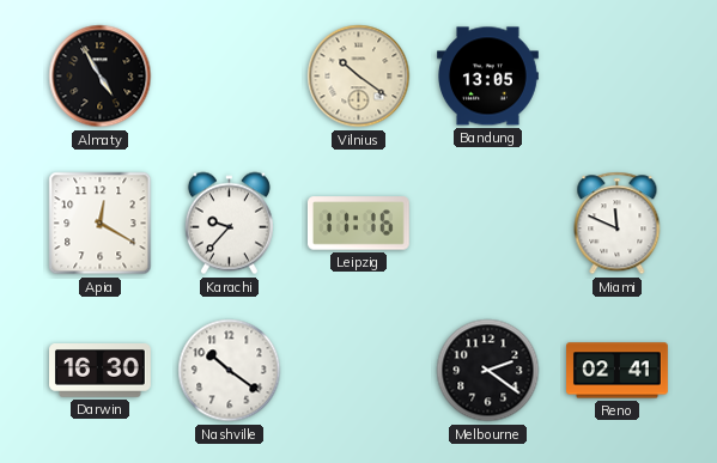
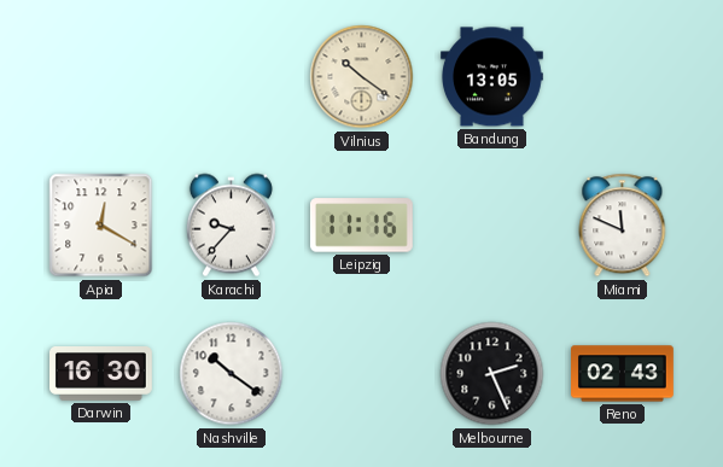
Almaty: 4:55 -> none
Melbourne: 2:21 -> 2:26
Reno: 02:41 -> 02:43
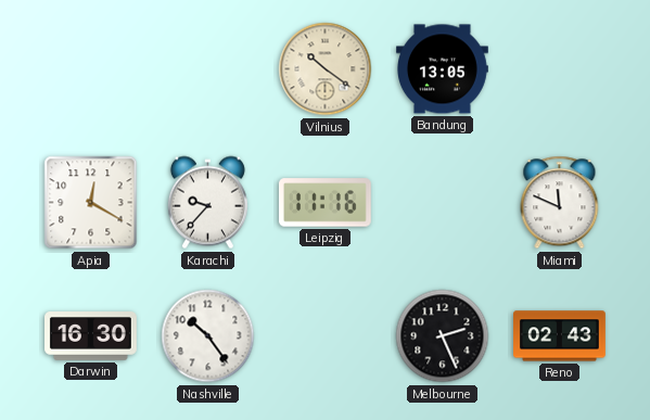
Nashville: 10:21 -> 10:24
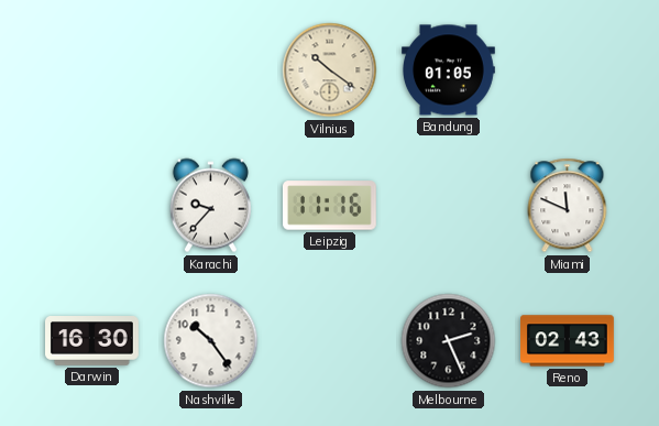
Bandung: 13:05 -> 01:05
Apia: 12:20 -> none
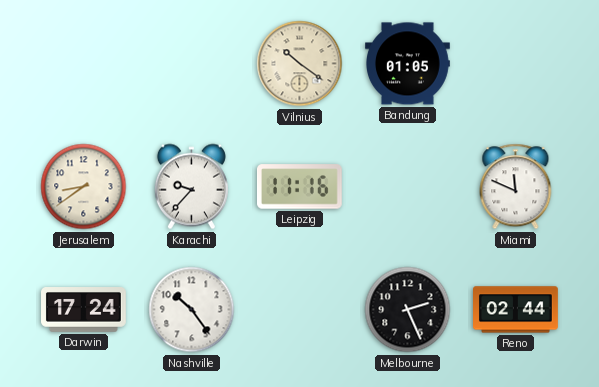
Jerusalem: none -> 8:39
Darwin: 16:30 -> 17:24
Reno: 02:43 -> 02:44
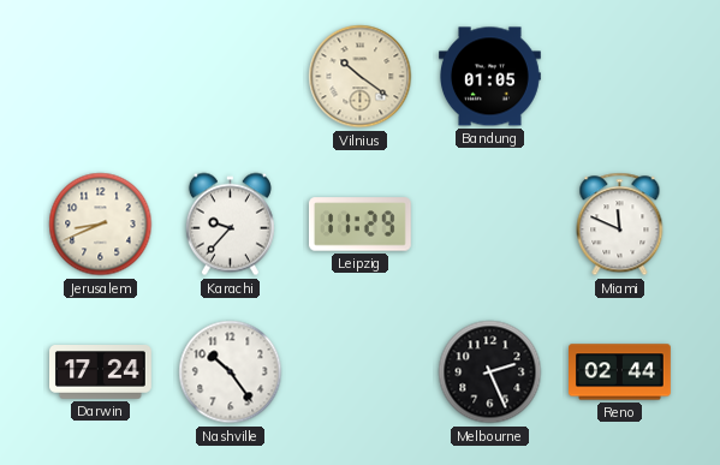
Jerusalem: 8:39 -> 8:41
Leipzig: 11:16 -> 11:29
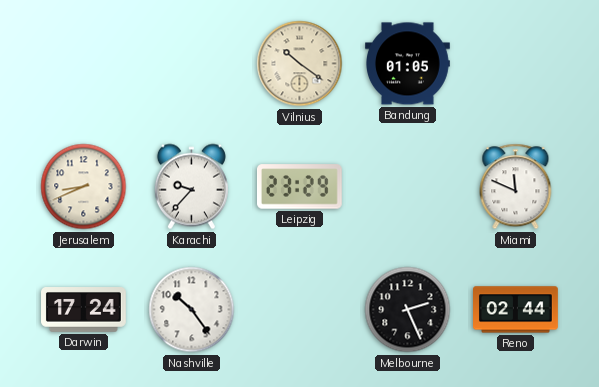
Leipzig: 11:29 -> 23:29
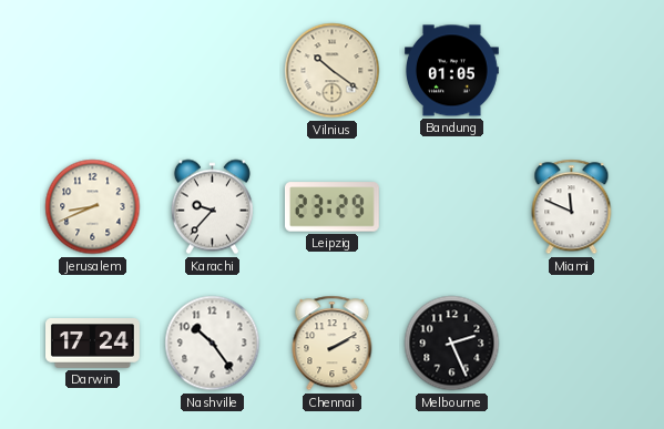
Chennai: none -> 2:10
Reno: 02:44 -> none
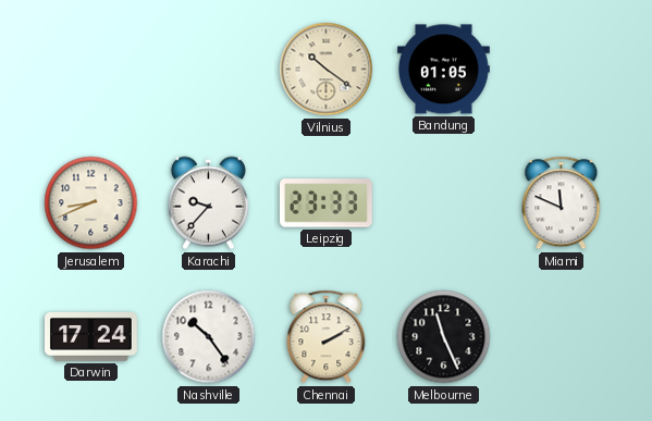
Leipzig: 23:29 -> 23:33
Melbourne: 2:26 -> 11:26
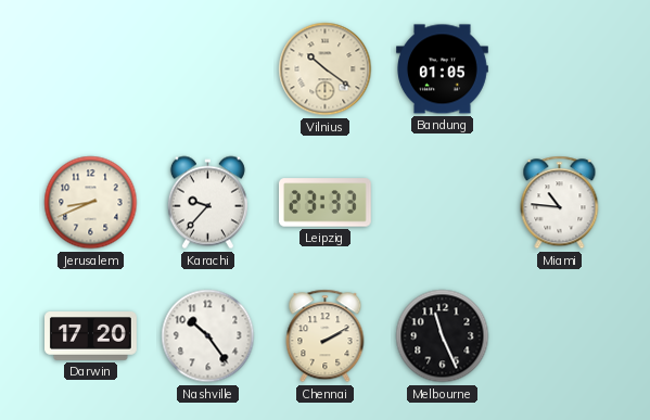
Miami: 11:49 -> 10:46
Darwin: 17:24 -> 17:20
